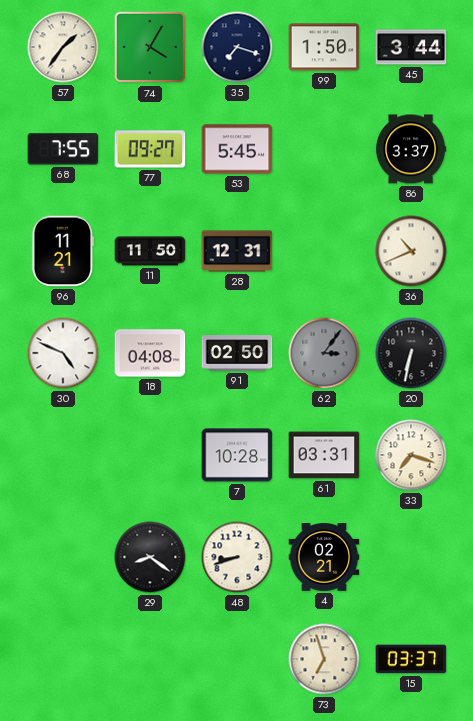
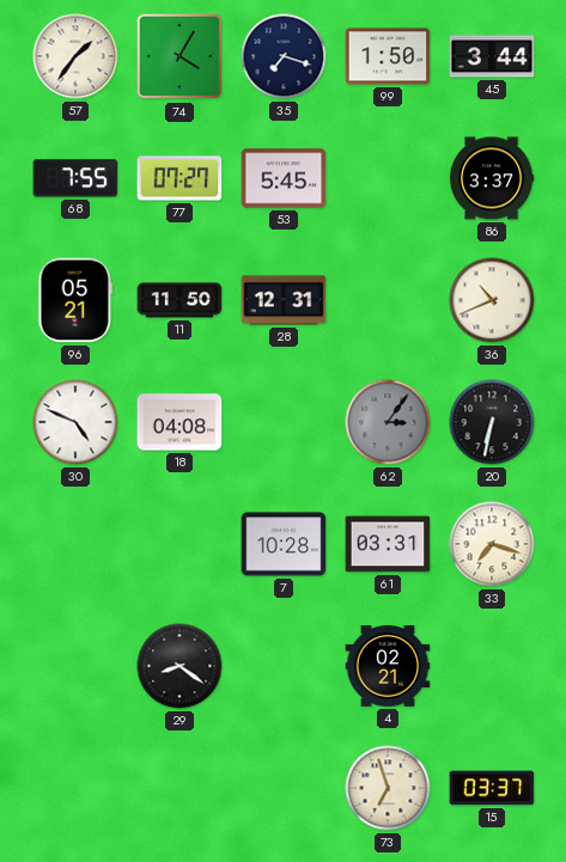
77: 09:27 -> 07:27
96: 11:21 -> 05:21
91: 02:50 -> none
48: 8:42 -> none
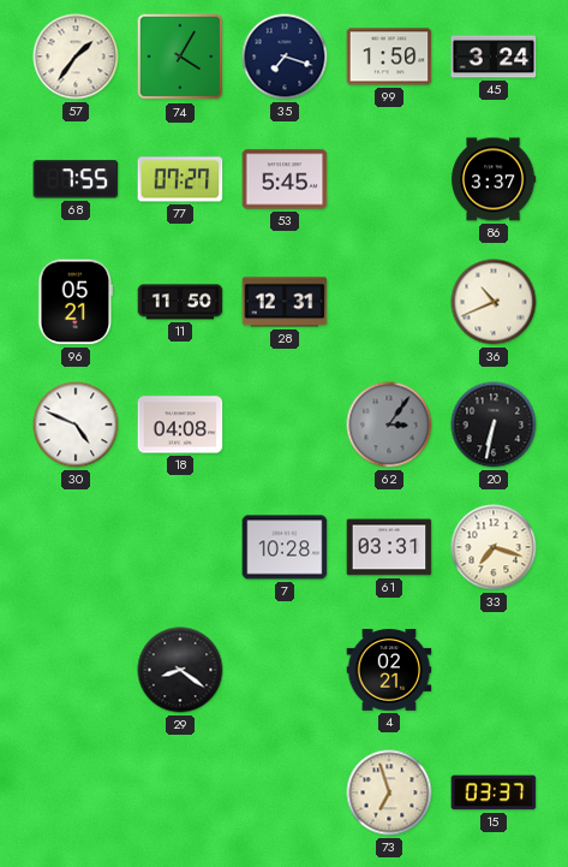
45: 3:44 -> 3:24
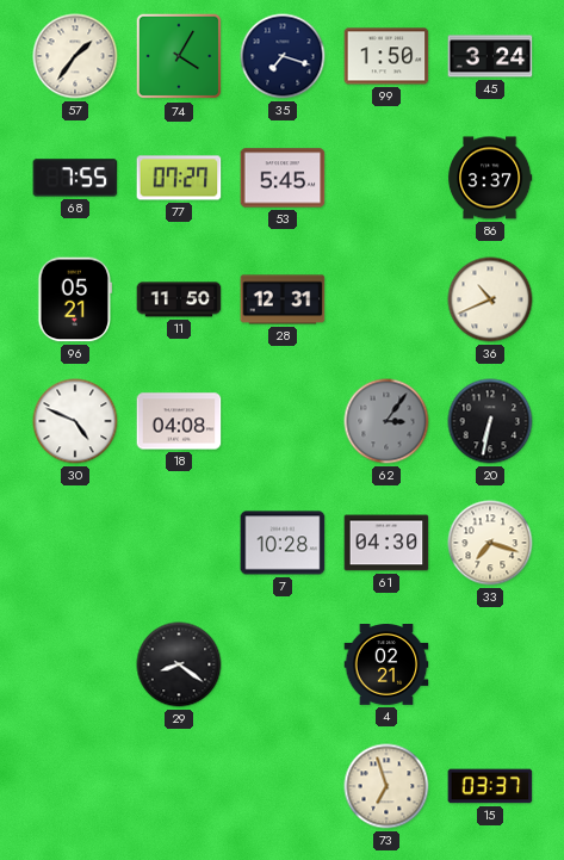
61: 03:31 -> 04:30
